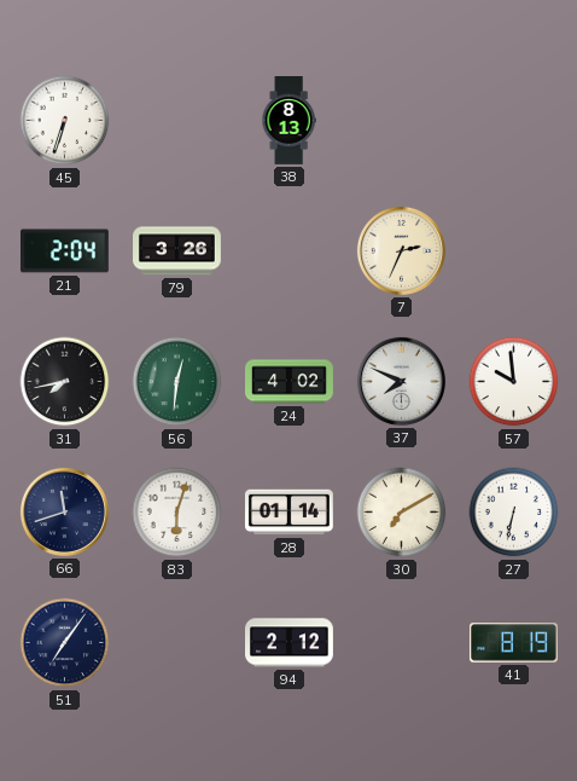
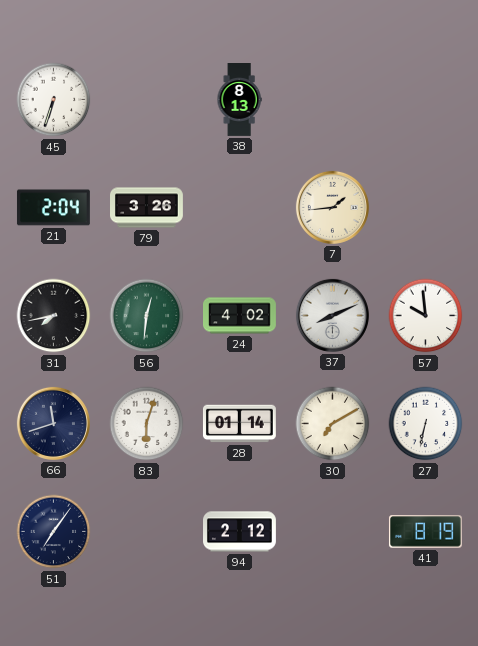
7: 2:34 -> 1:44
37: 7:49 -> 8:11
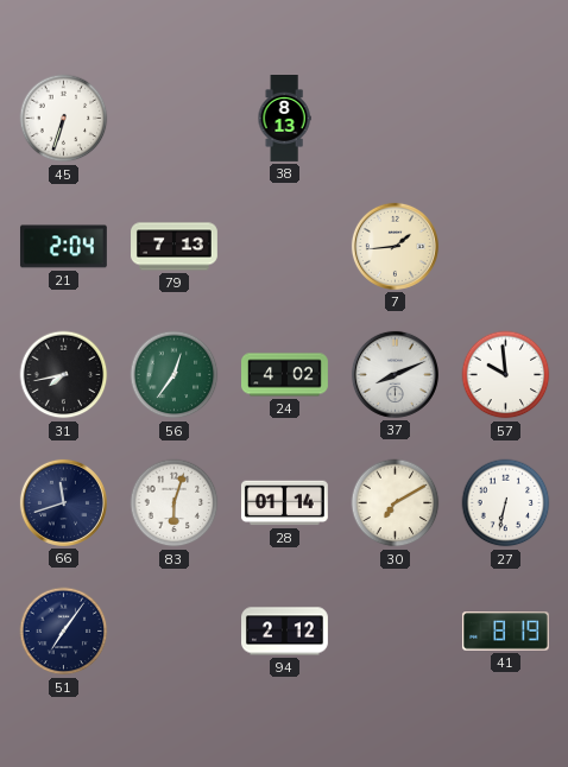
79: 3:26 -> 7:13
56: 12:31 -> 12:36
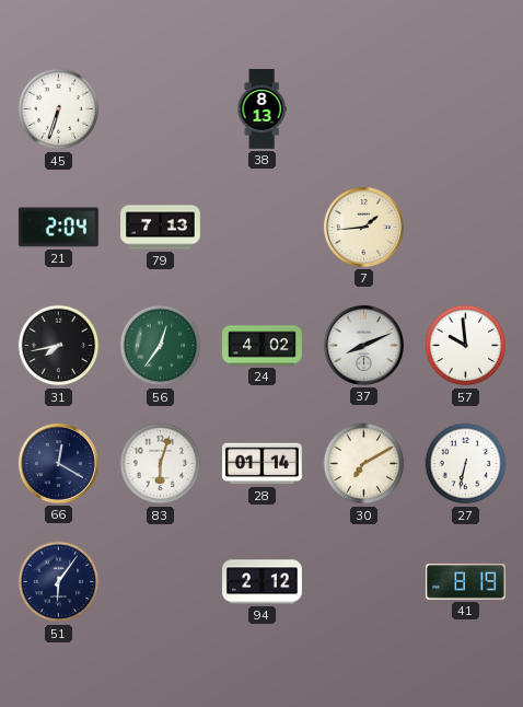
66: 11:42 -> 12:20
51: 7:06 -> 6:06
